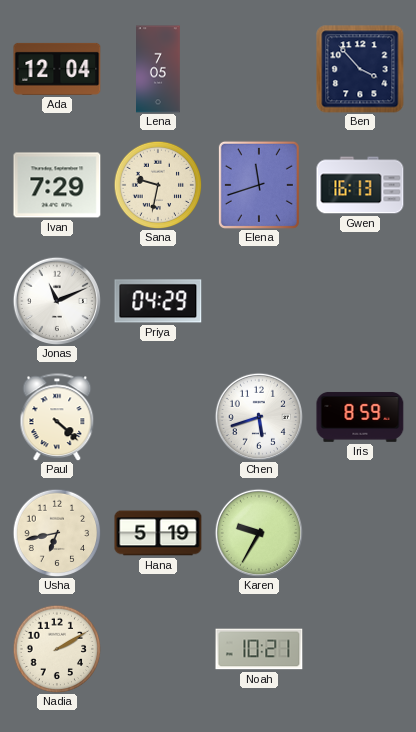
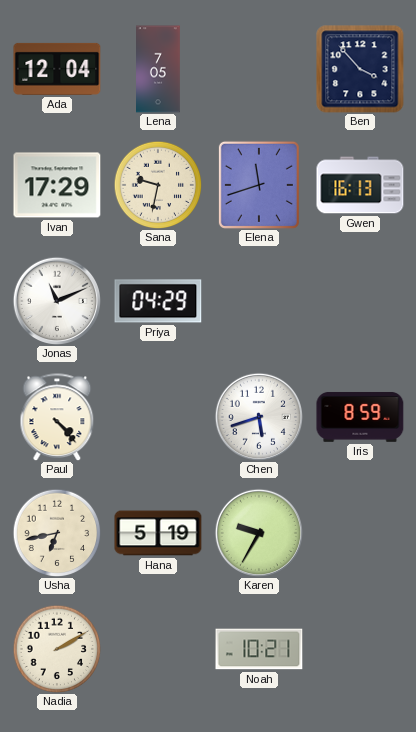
Ivan: 7:29 -> 17:29
Paul: 4:22 -> 4:23
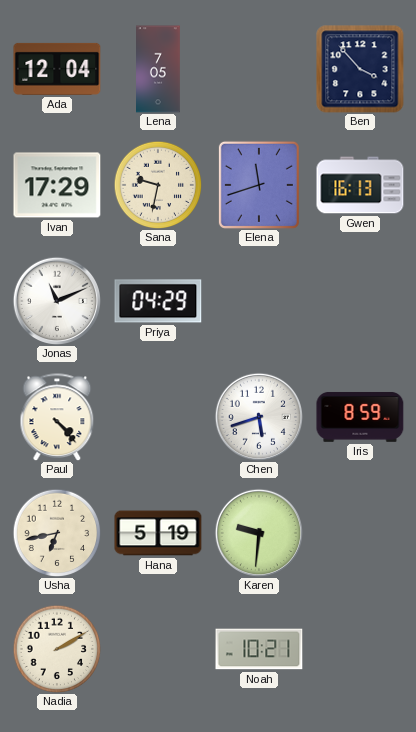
Karen: 9:35 -> 9:31
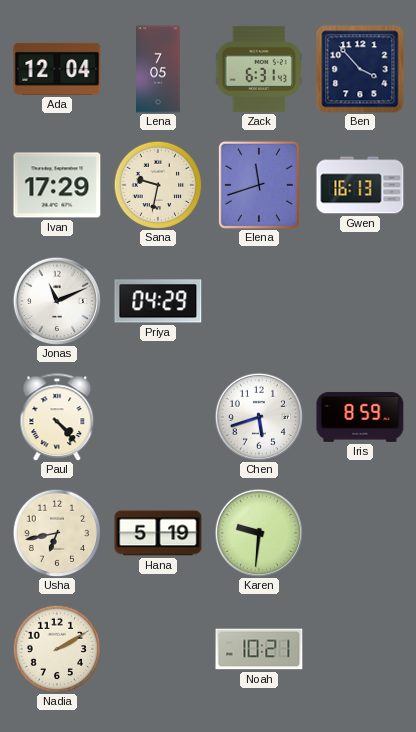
Zack: none -> 6:31
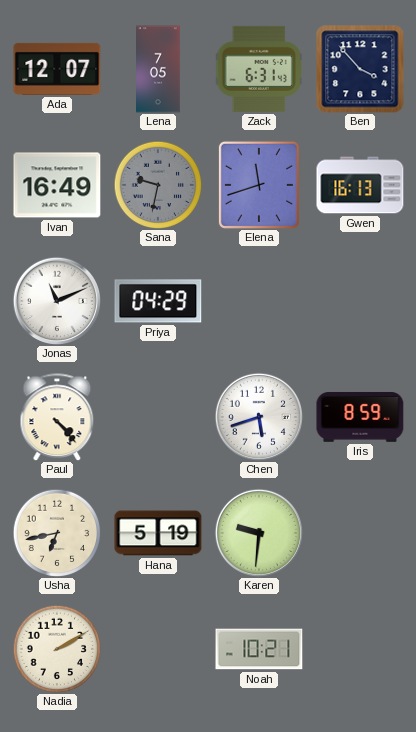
Ada: 12:04 -> 12:07
Ivan: 17:29 -> 16:49
Sana dial: cream -> grey
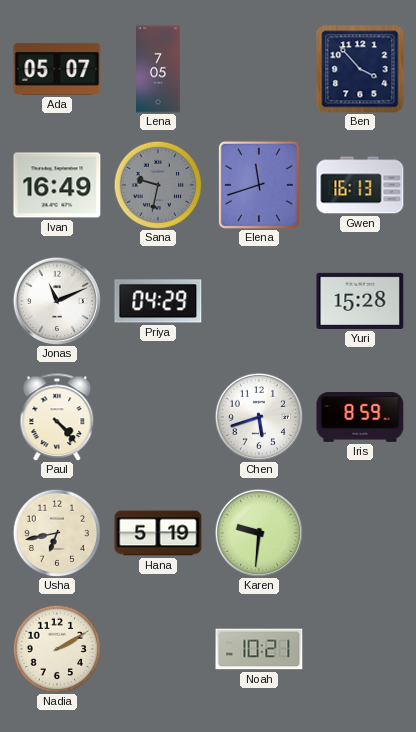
Ada: 12:07 -> 05:07
Zack: 6:31 -> none
Yuri: none -> 15:28
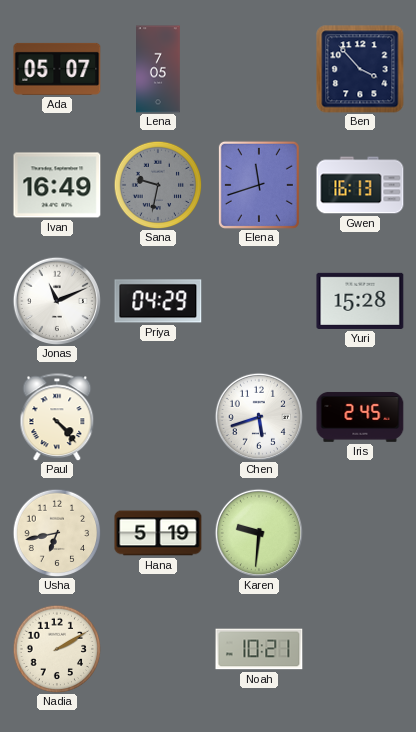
Iris: 8:59 -> 2:45
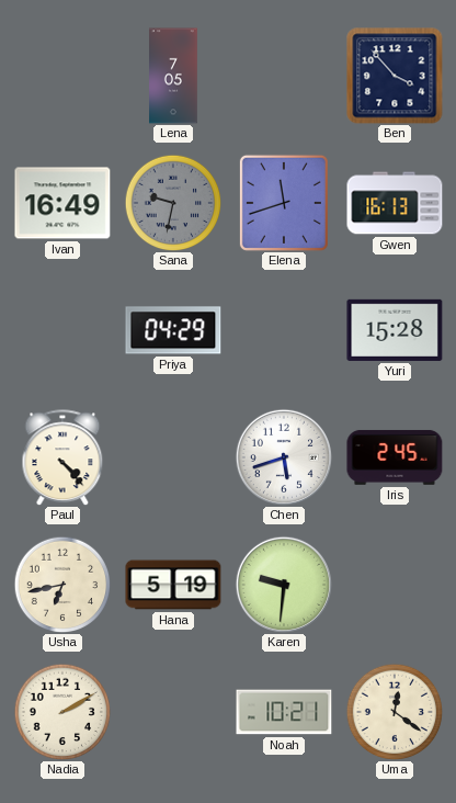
Ada: 05:07 -> none
Jonas: 11:11 -> none
Uma: none -> 12:21
